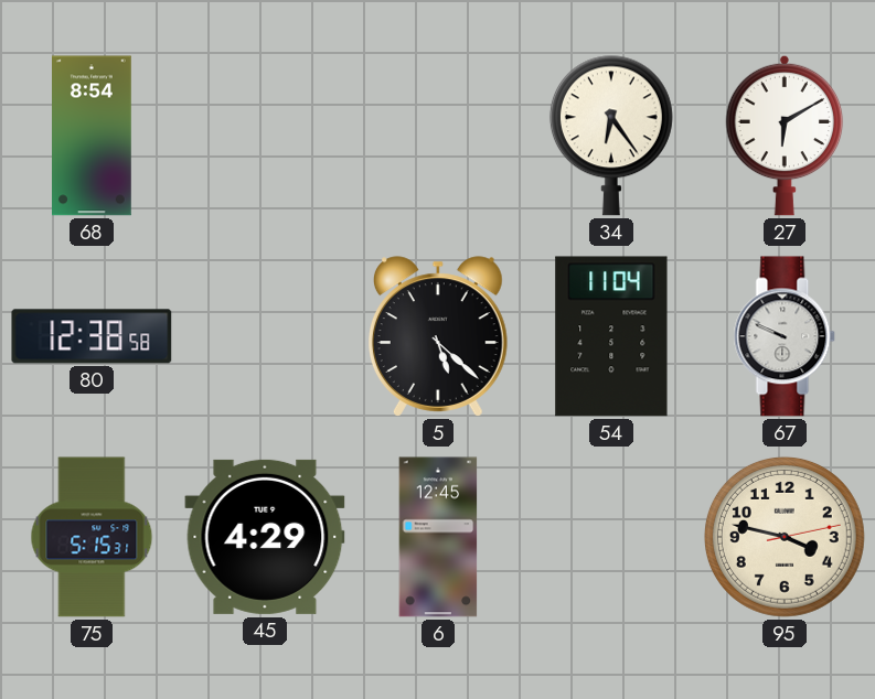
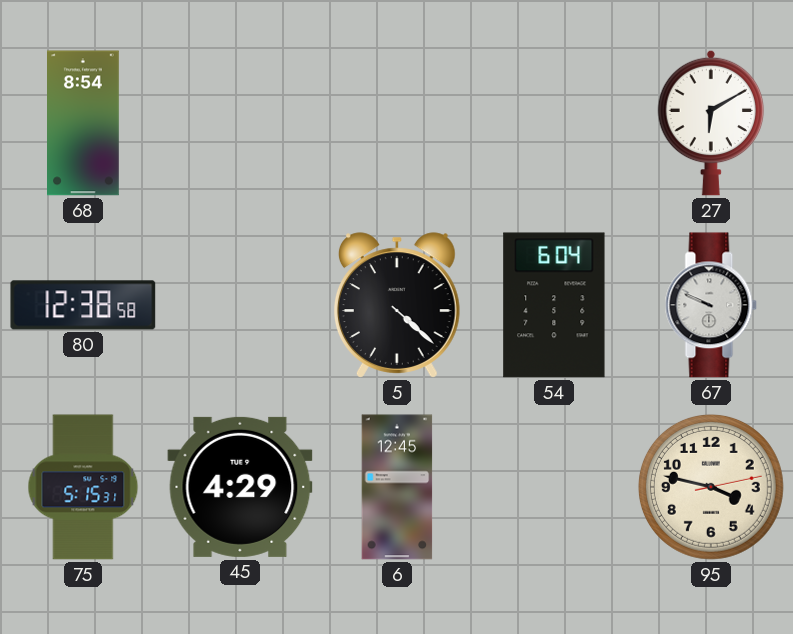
34: 6:24 -> none
5: 5:22 -> 4:22
54: 11:04 -> 6:04
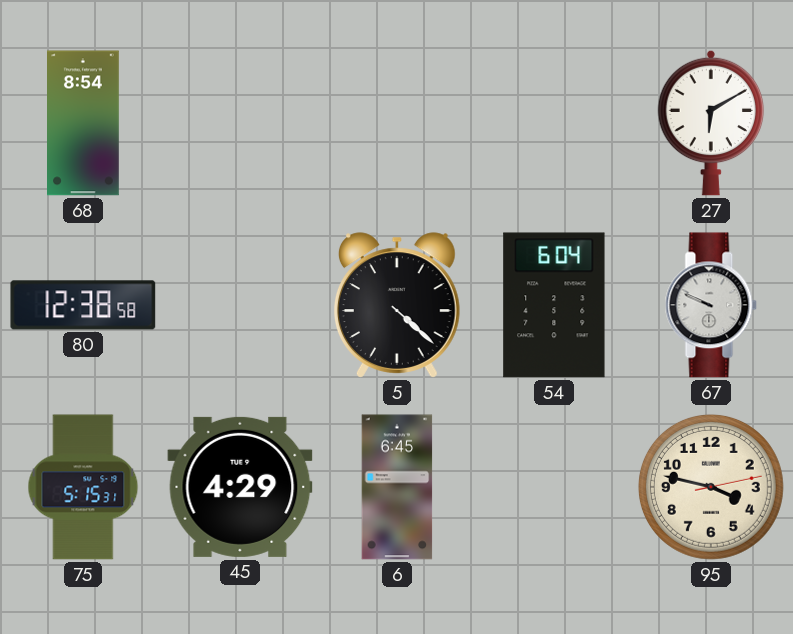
6: 12:45 -> 6:45
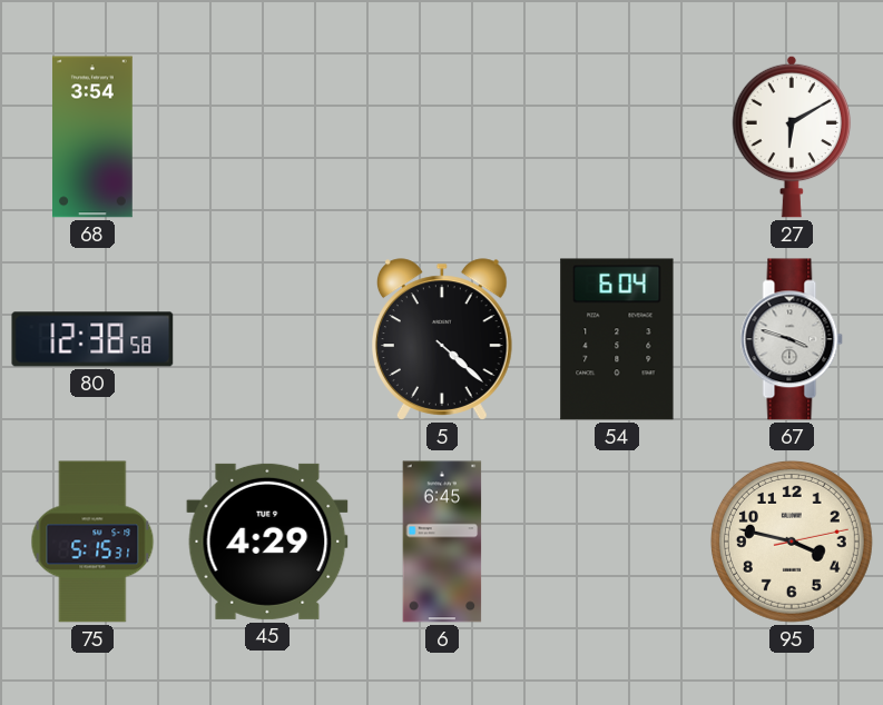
68: 8:54 -> 3:54
67: 9:49 -> 3:48
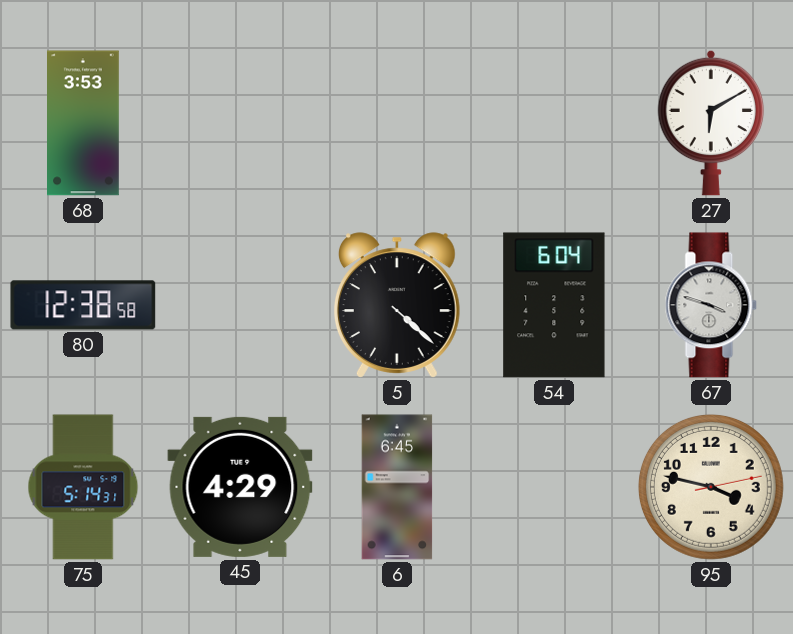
68: 3:54 -> 3:53
75: 5:15 -> 5:14
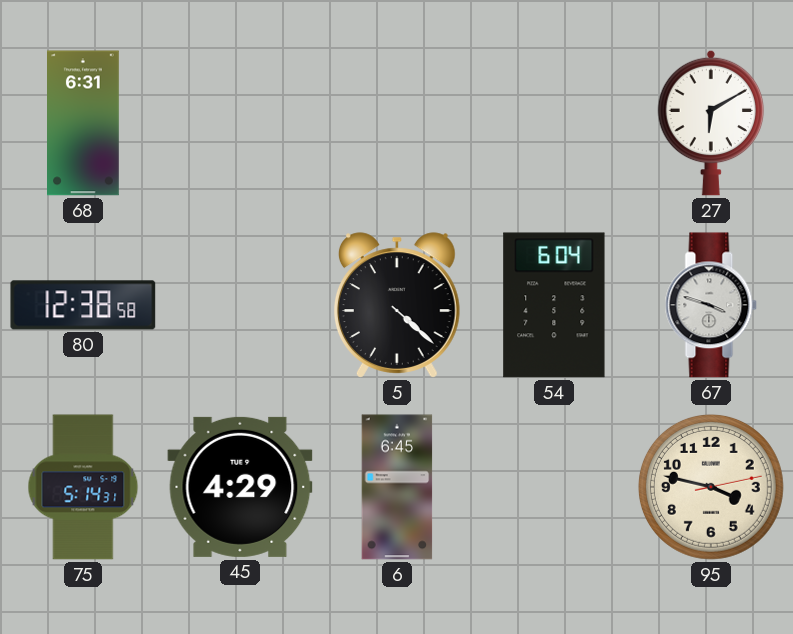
68: 3:53 -> 6:31
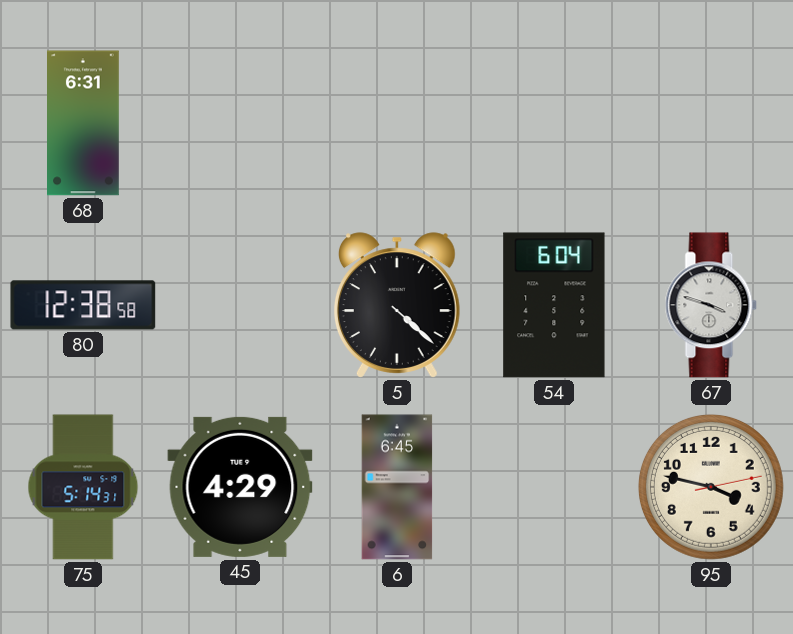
27: 6:10 -> none
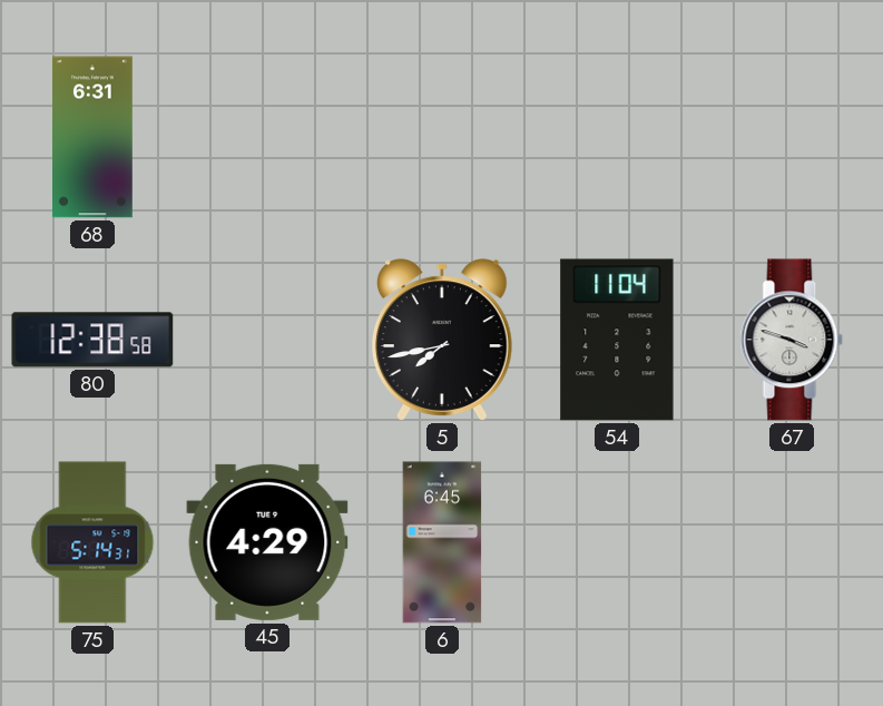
5: 4:22 -> 7:43
54: 6:04 -> 11:04
95: 3:47 -> none
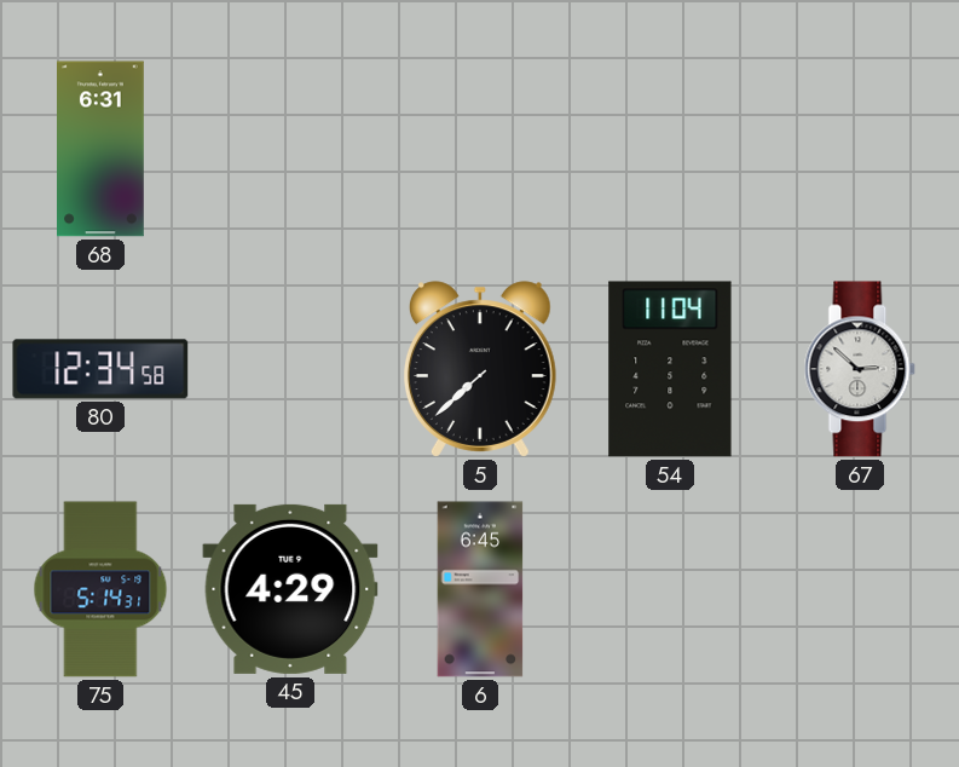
80: 12:38 -> 12:34
5: 7:43 -> 7:38
67: 3:48 -> 2:52
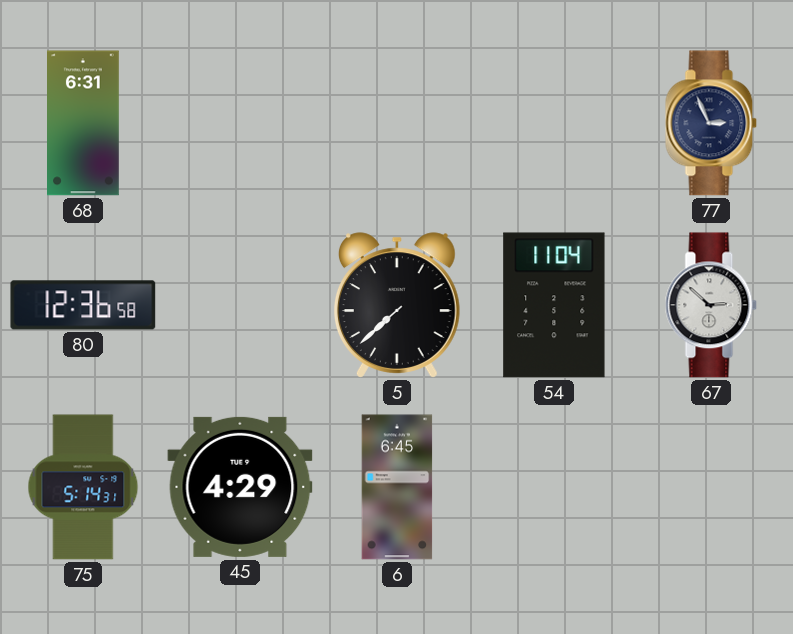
77: none -> 2:56
80: 12:34 -> 12:36
